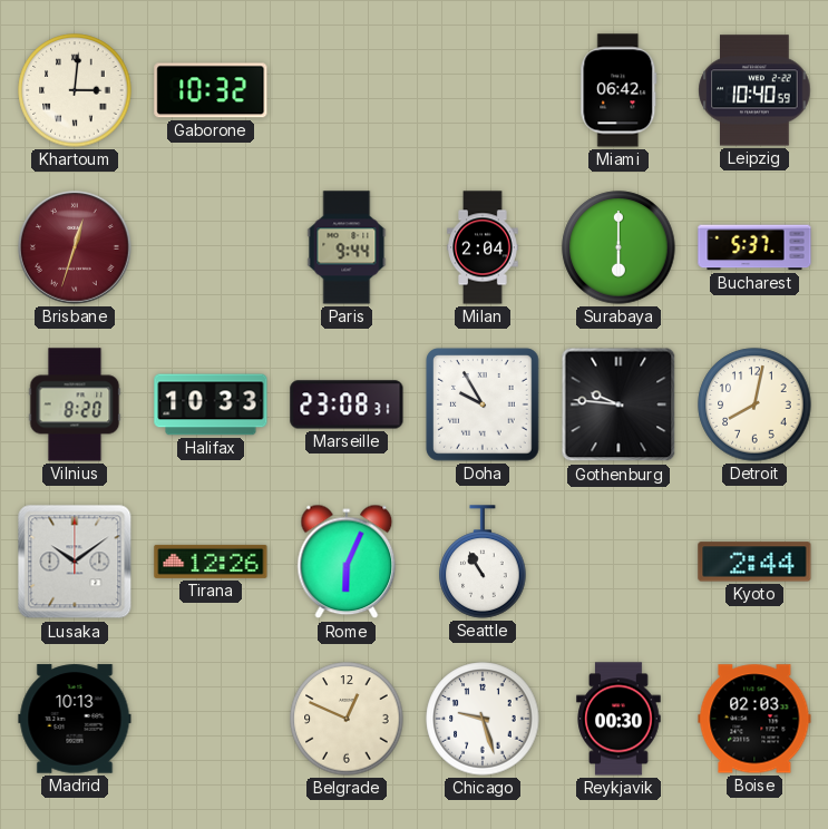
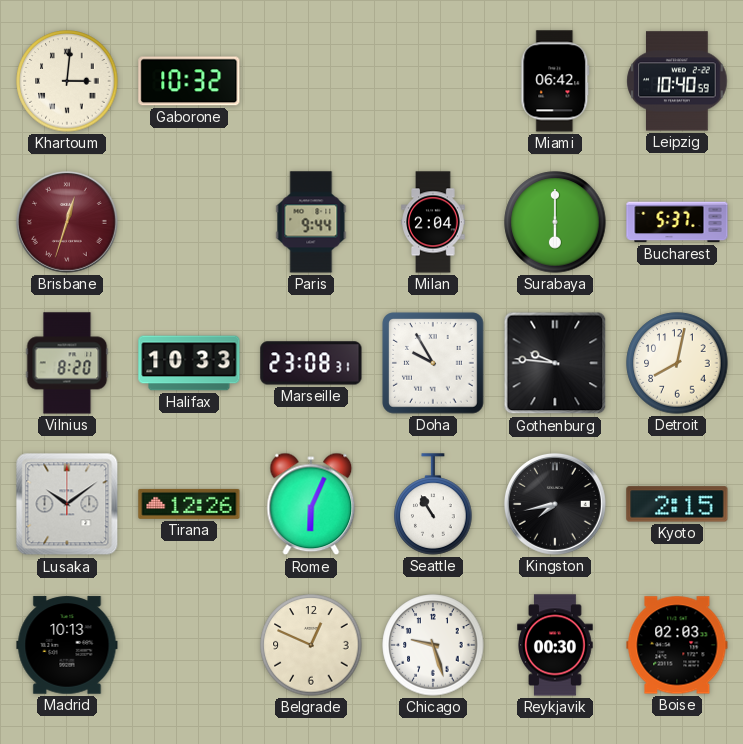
Kingston: none -> 7:43
Kyoto: 2:44 -> 2:15
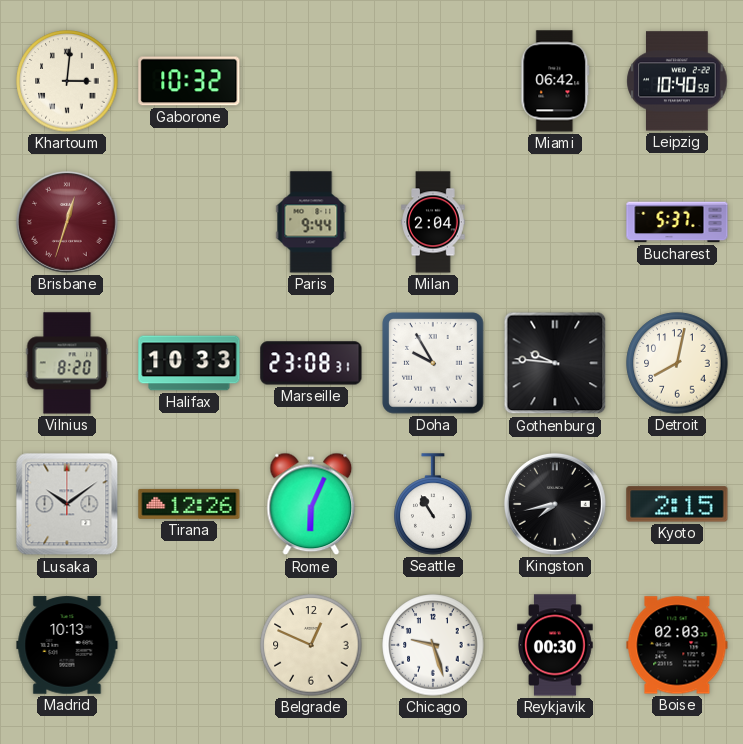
Surabaya: 6:00 -> none
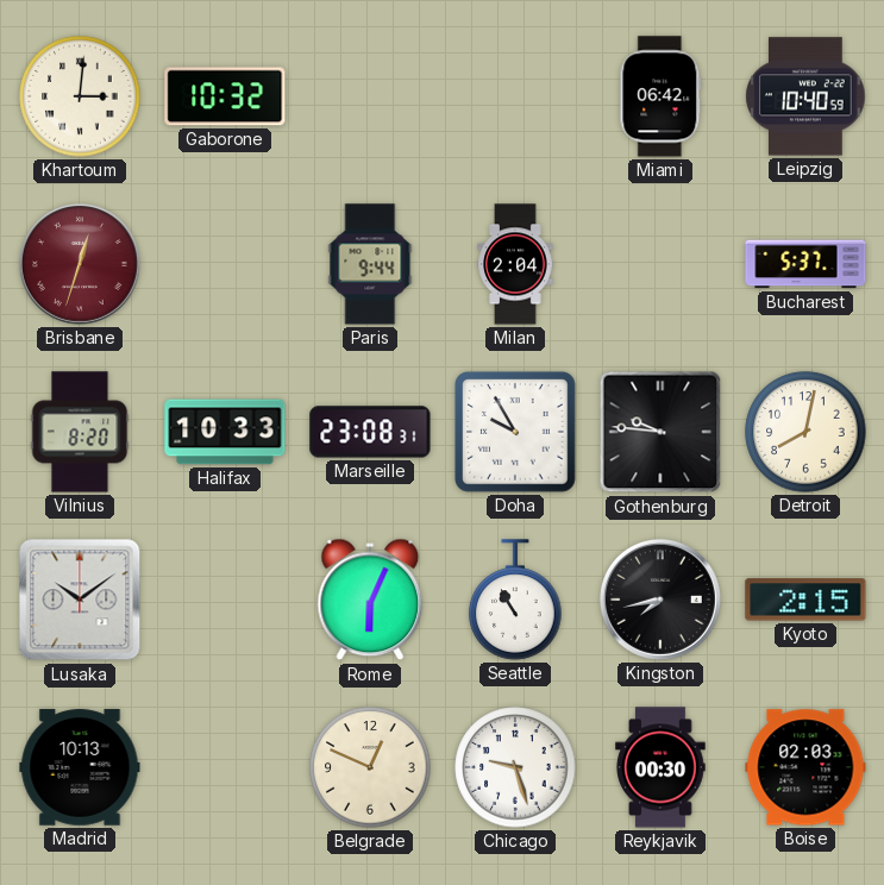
Tirana: 12:26 -> none
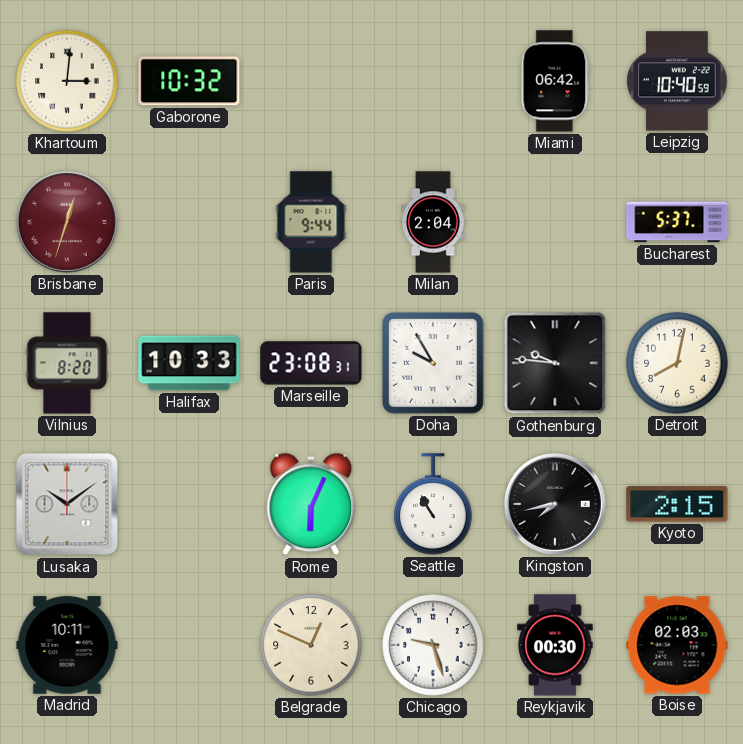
Madrid: 10:13 -> 10:11
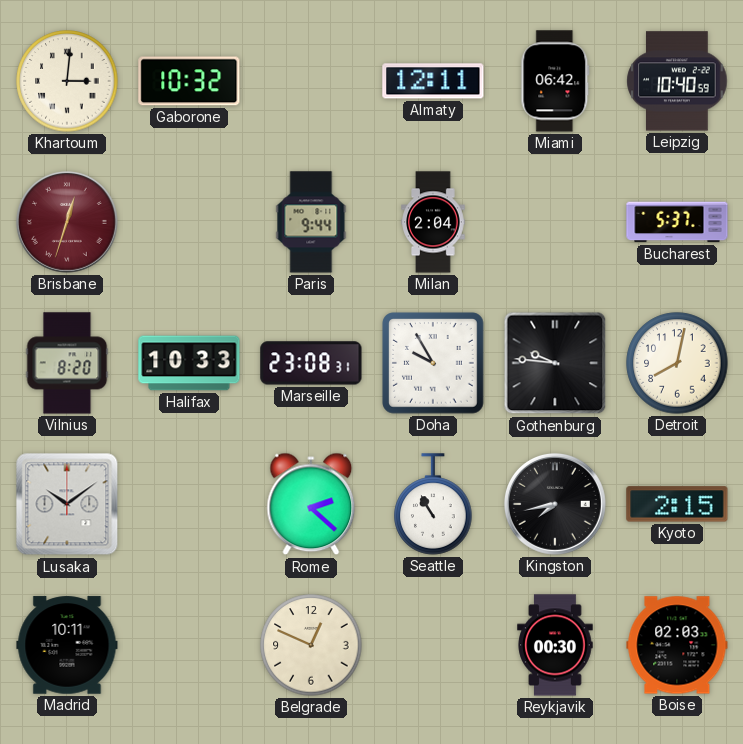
Almaty: none -> 12:11
Rome: 6:04 -> 2:22
Chicago: 9:27 -> none
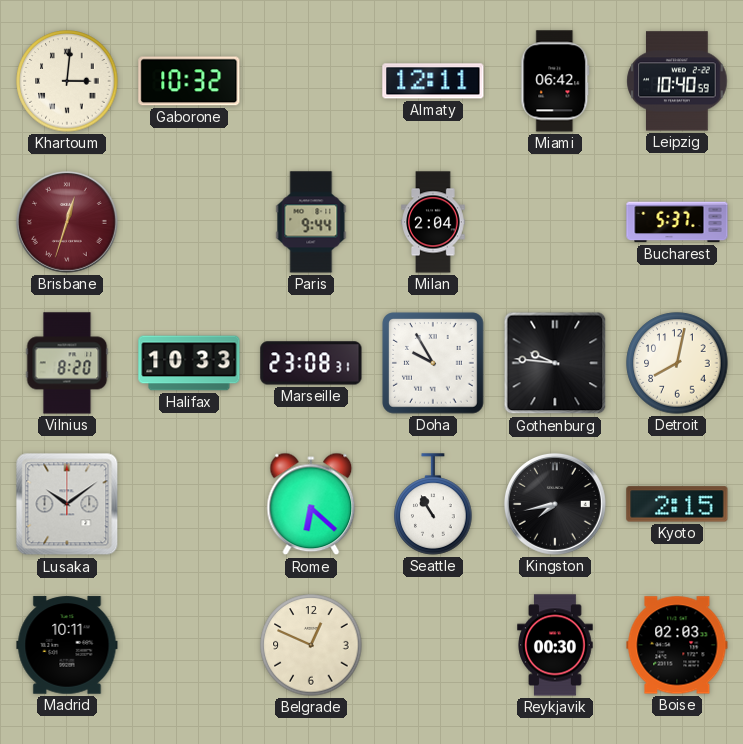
Rome: 2:22 -> 6:22
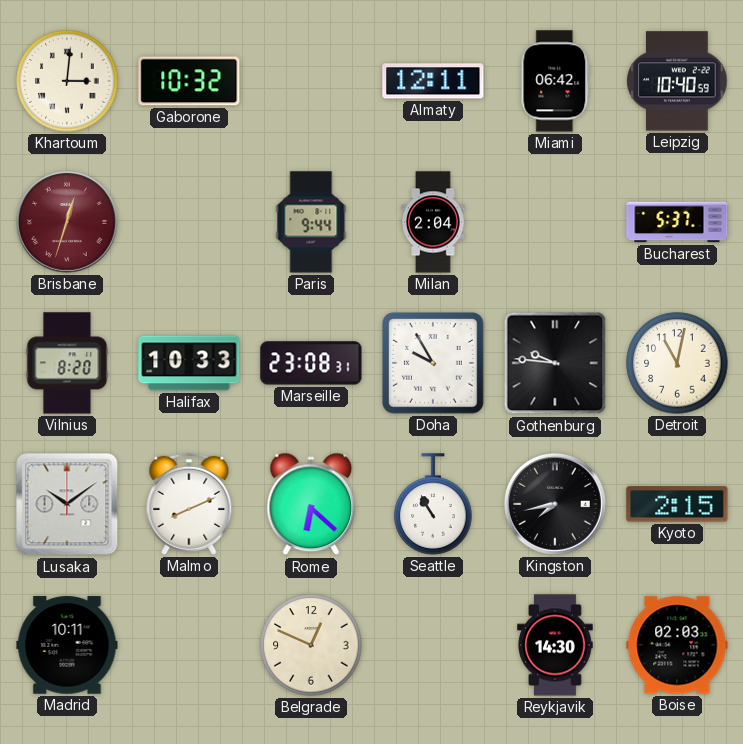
Detroit: 8:02 -> 11:02
Malmo: none -> 8:11
Reykjavik: 00:30 -> 14:30
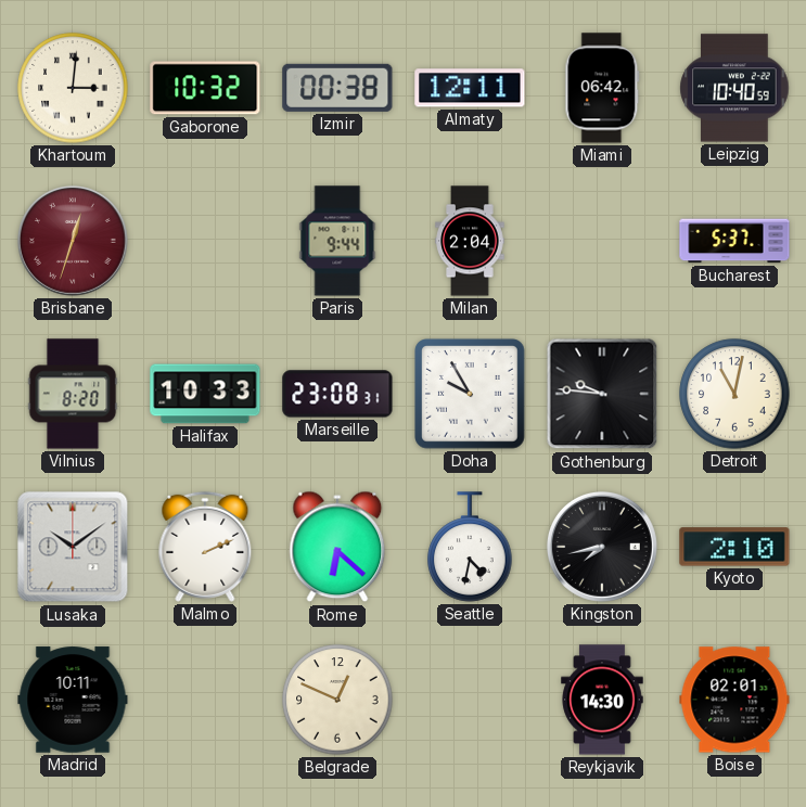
Izmir: none -> 00:38
Malmo: 8:11 -> 2:11
Seattle: 10:55 -> 4:32
Kyoto: 2:15 -> 2:10
Boise: 02:03 -> 02:01
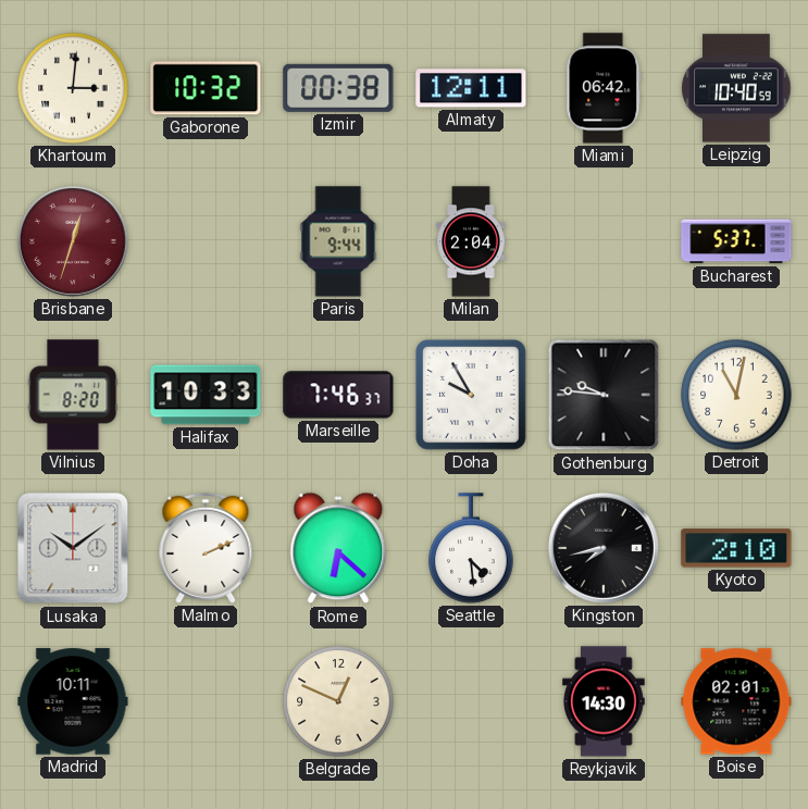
Marseille: 23:08 -> 7:46
Seattle: 4:32 -> 4:29
